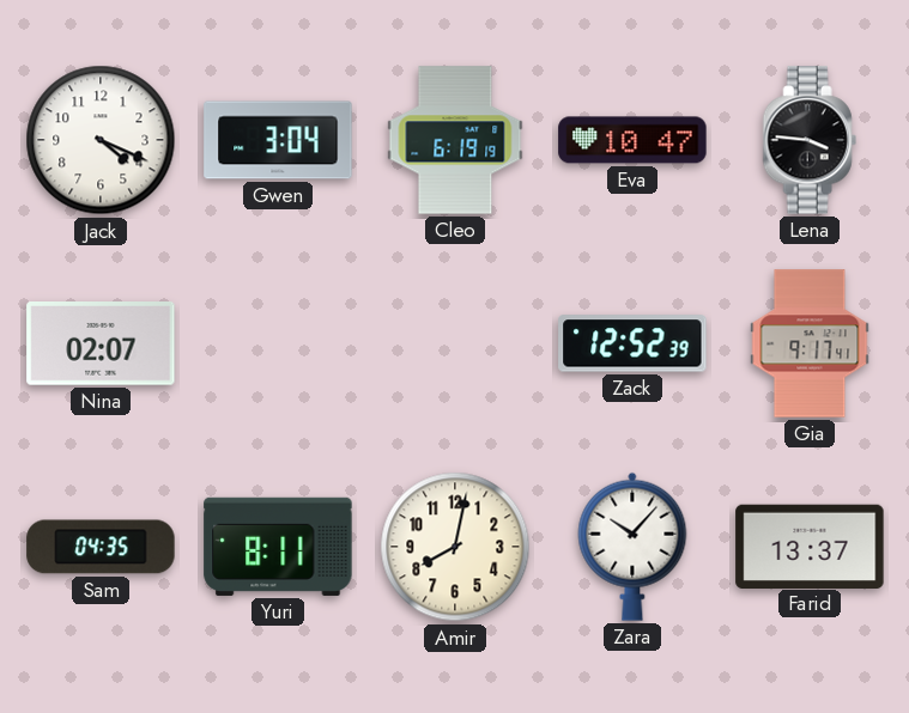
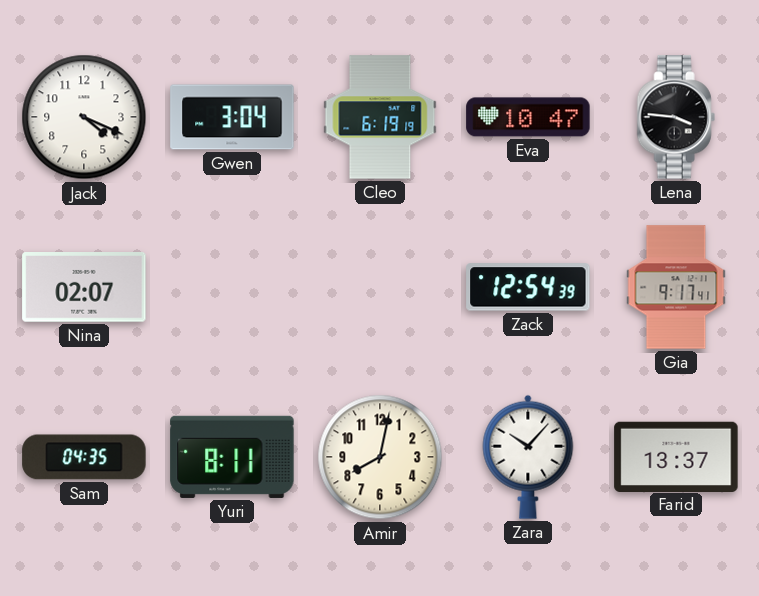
Zack: 12:52 -> 12:54
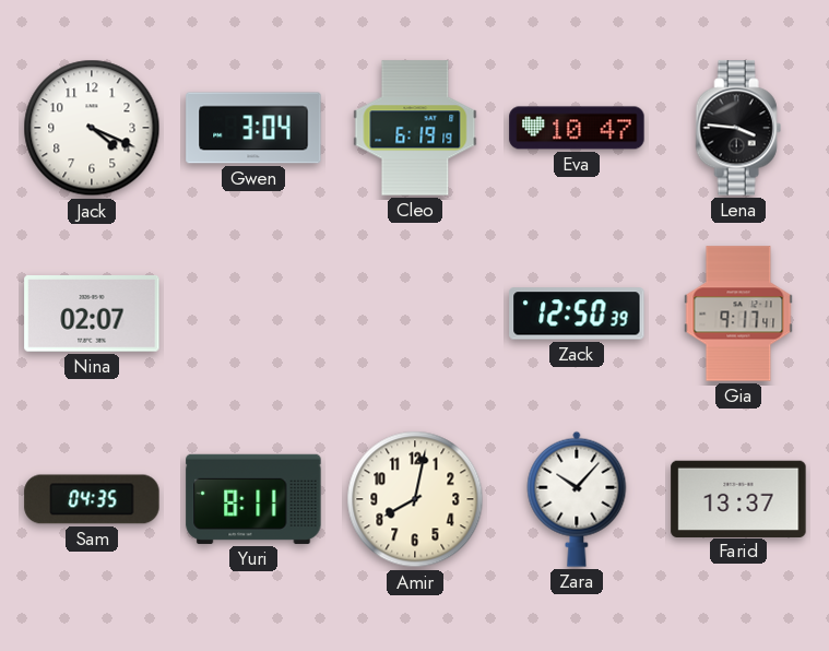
Zack: 12:54 -> 12:50
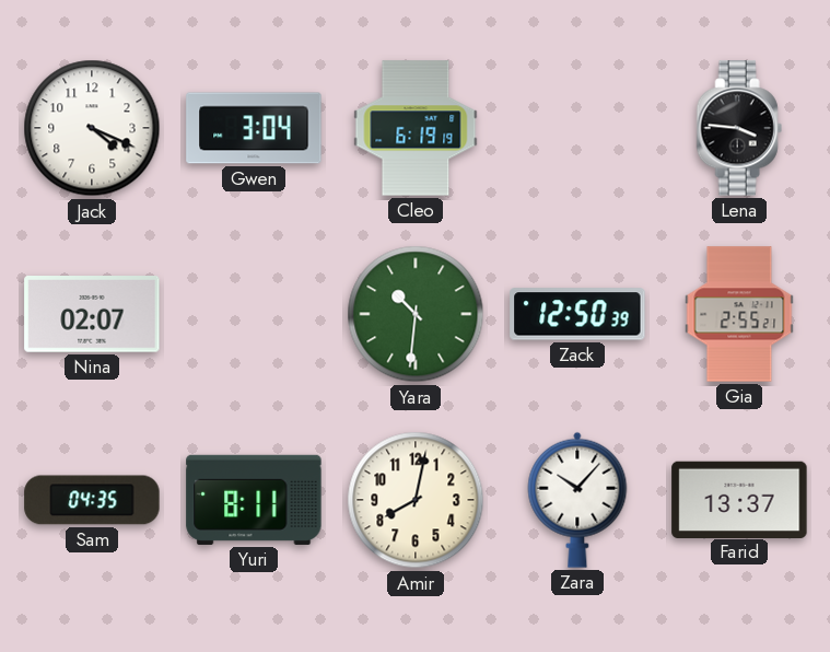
Eva: 10:47 -> none
Yara: none -> 10:31
Gia: 9:17 -> 2:55
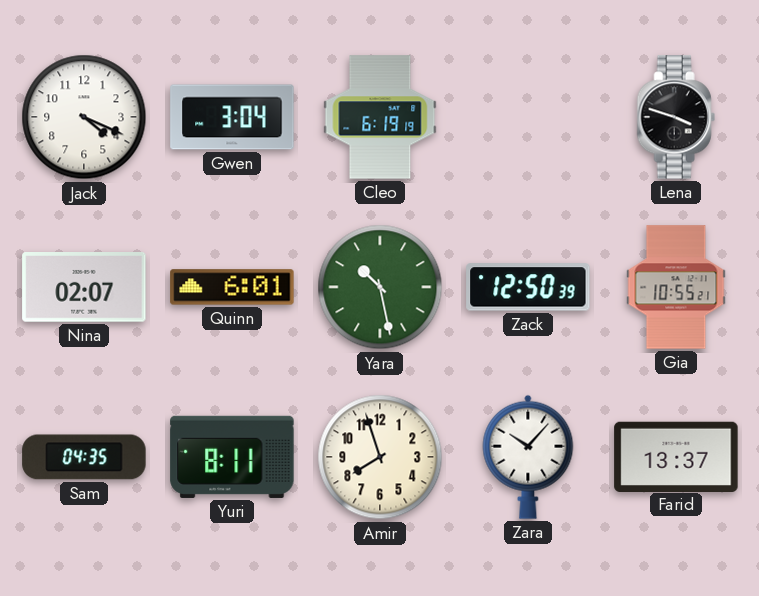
Lena: 3:46 -> 3:48
Quinn: none -> 6:01
Yara: 10:31 -> 10:28
Gia: 2:55 -> 10:55
Amir: 8:02 -> 7:57
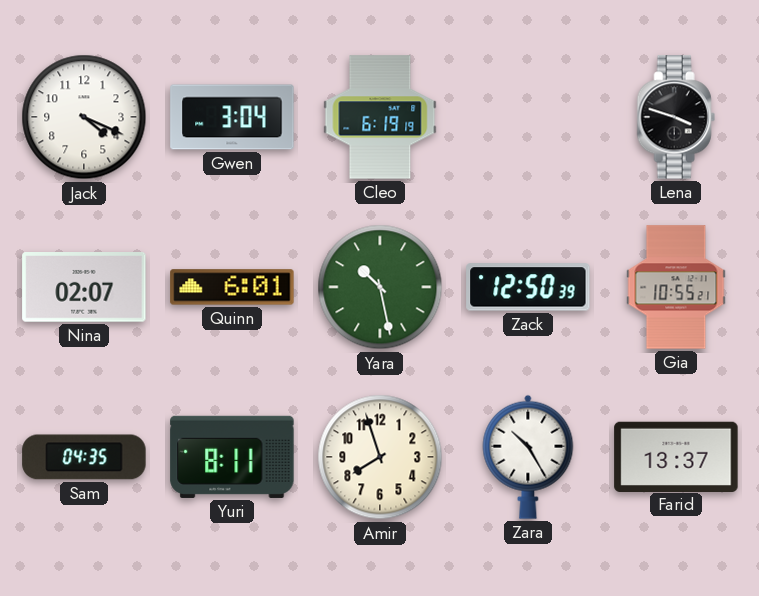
Zara: 10:07 -> 10:25
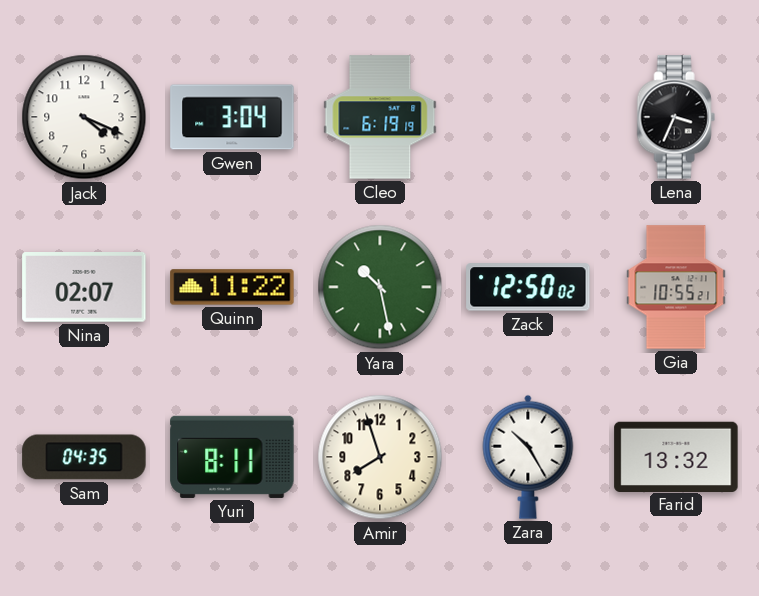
Lena: 3:48 -> 3:34
Quinn: 6:01 -> 11:22
Zack: 12:50:39 -> 12:50:02
Farid: 13:37 -> 13:32
